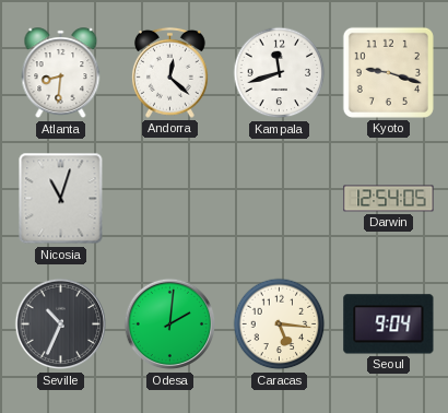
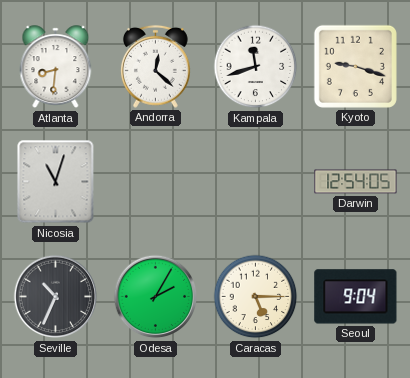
Odesa: 2:01 -> 2:05
Caracas: 5:16 -> 5:15
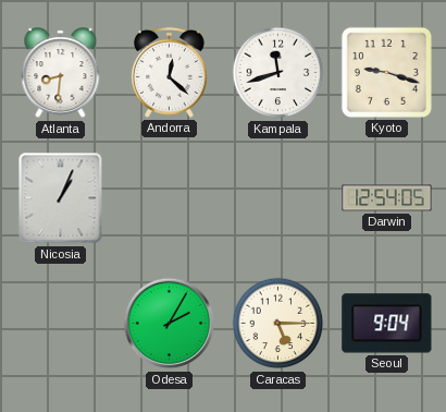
Nicosia: 11:03 -> 1:04
Seville: 10:34 -> none
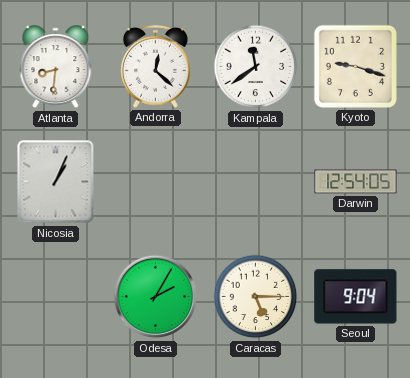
Kampala: 11:42 -> 11:39
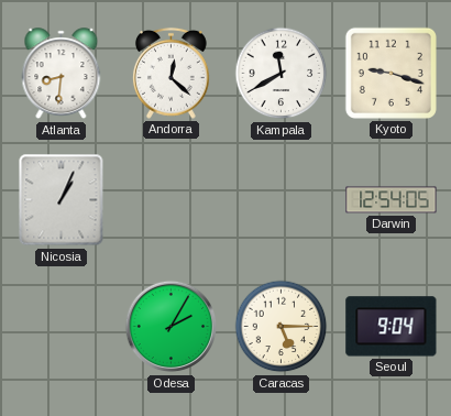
Kampala: 11:39 -> 11:40
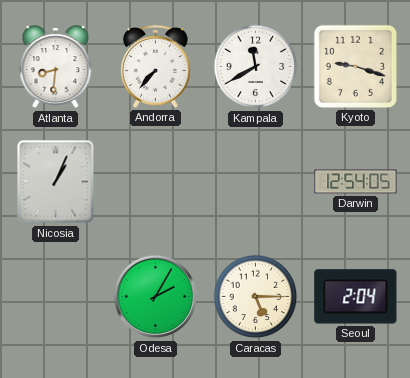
Andorra: 12:22 -> 7:37
Seoul: 9:04 -> 2:04
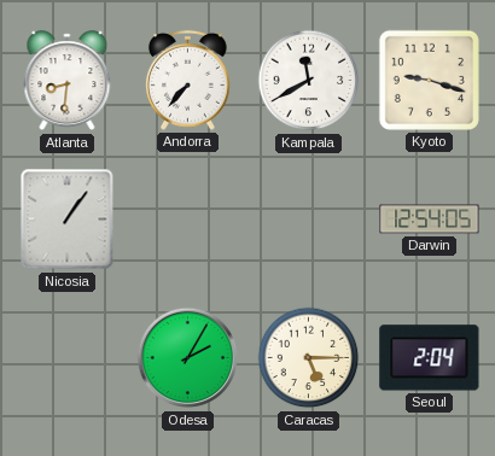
Nicosia: 1:04 -> 1:06
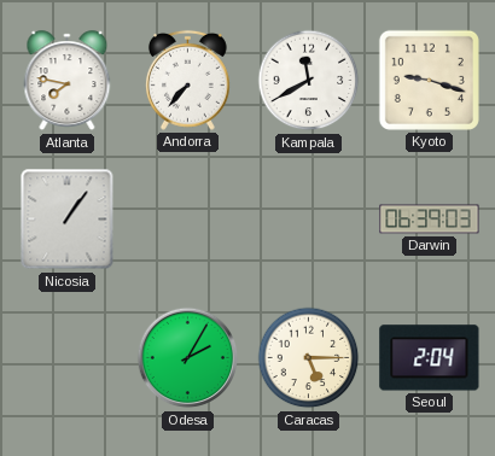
Atlanta: 8:31 -> 7:47
Darwin: 12:54 -> 06:39
